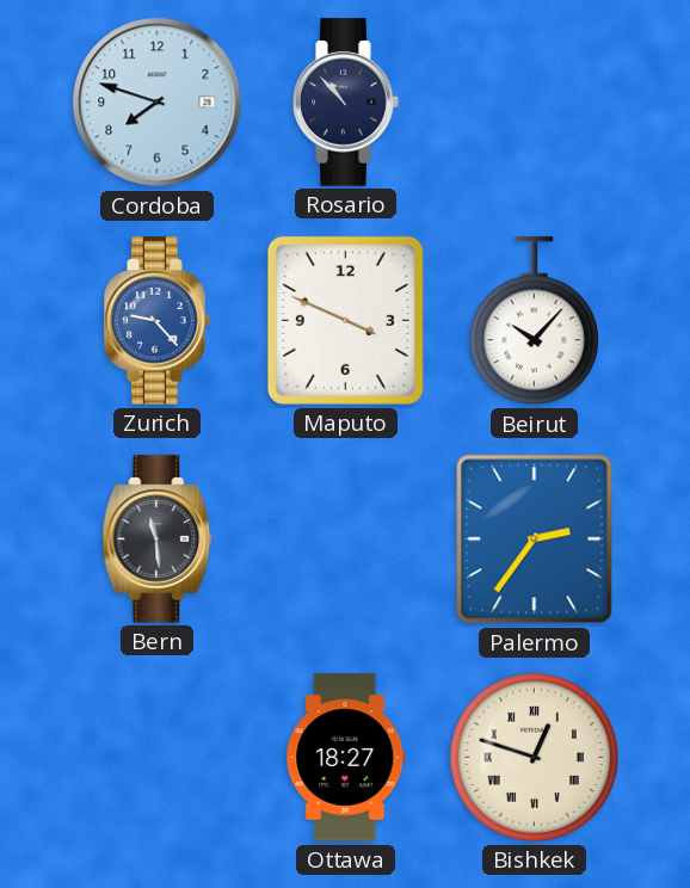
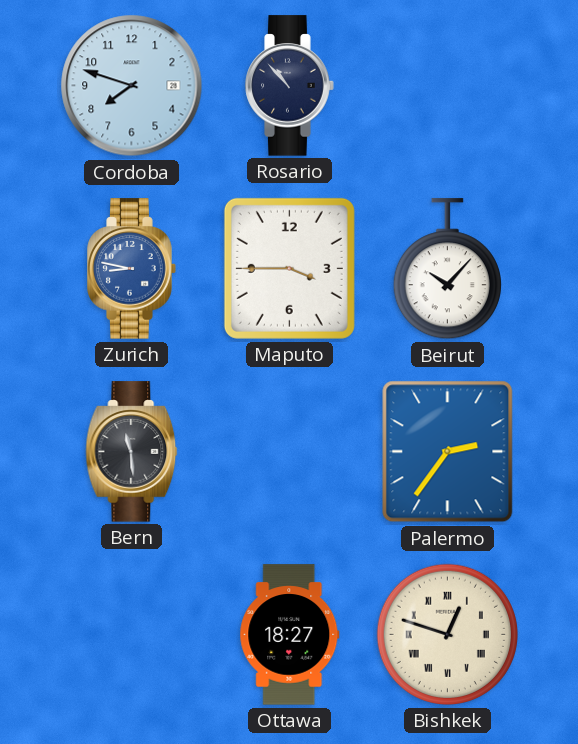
Zurich: 9:23 -> 8:47
Maputo: 3:49 -> 3:45
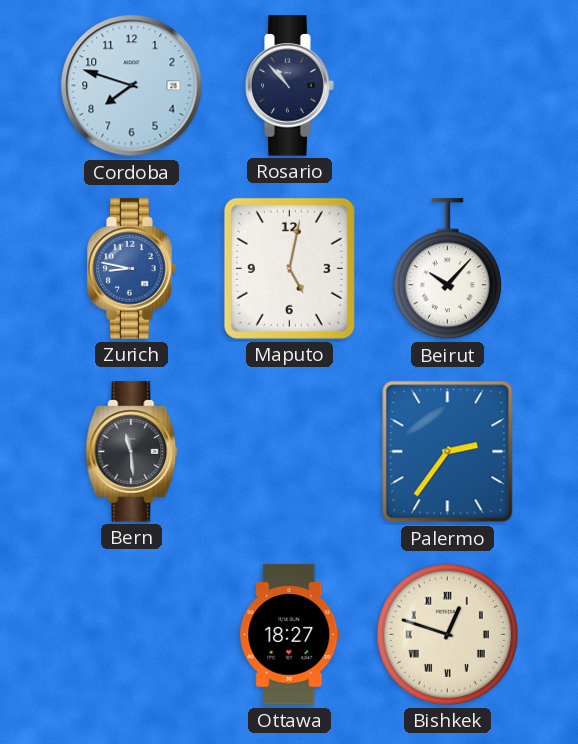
Maputo: 3:45 -> 5:02
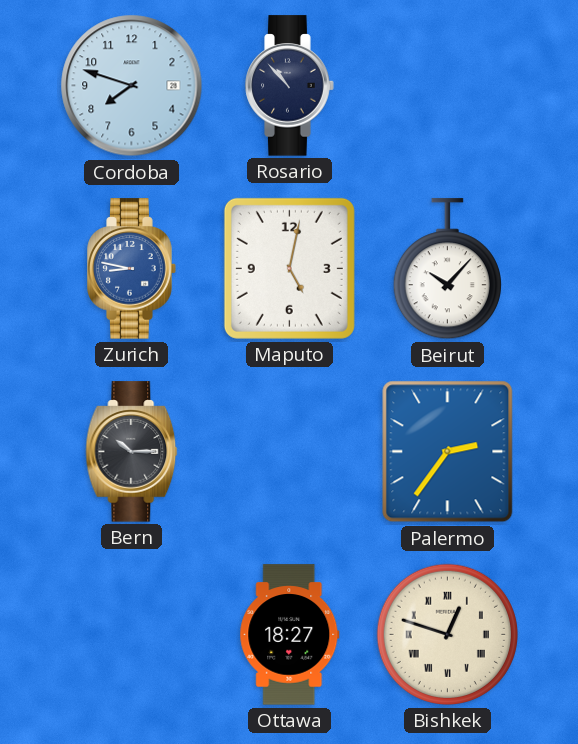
Bern: 11:29 -> 10:15
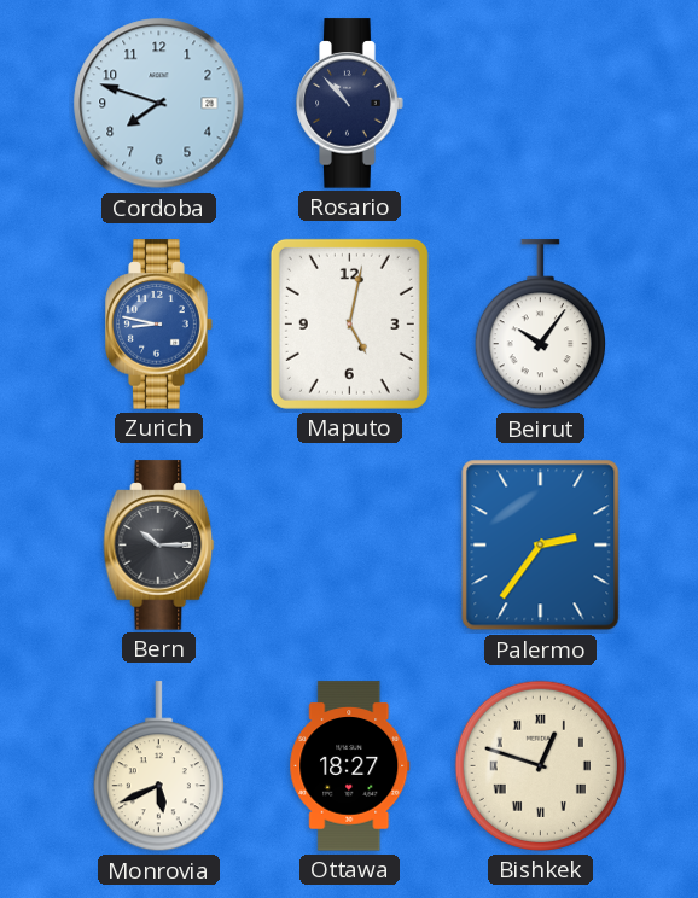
Beirut: 10:07 -> 10:06
Monrovia: none -> 5:41
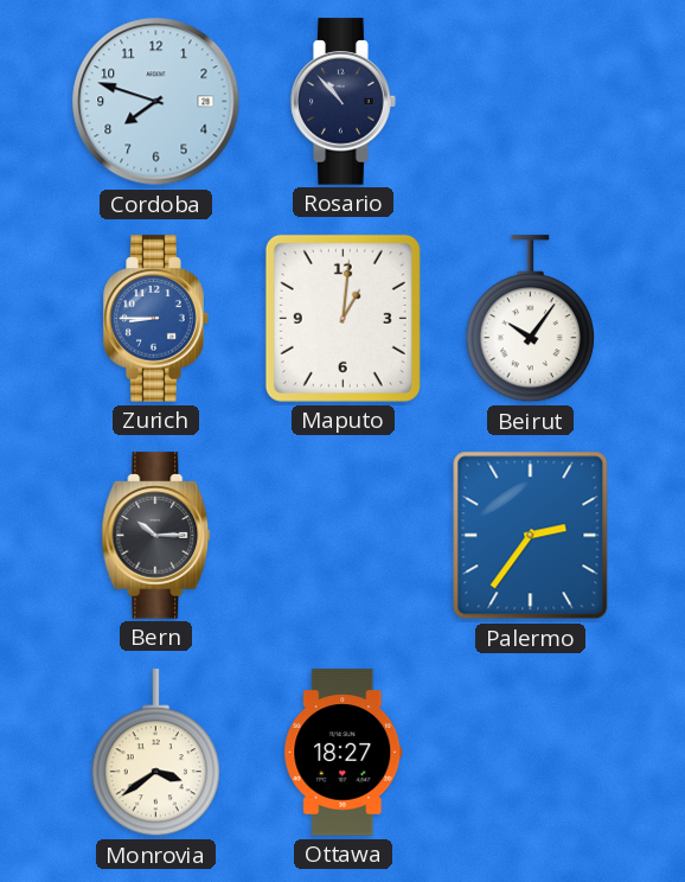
Zurich: 8:47 -> 8:45
Maputo: 5:02 -> 1:01
Monrovia: 5:41 -> 3:39
Bishkek: 12:48 -> none
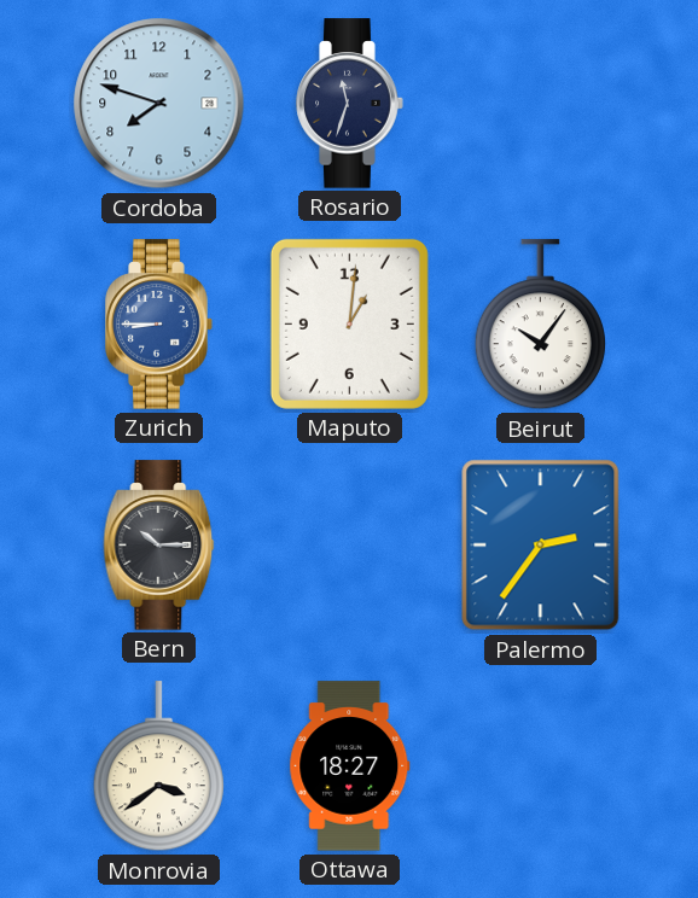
Rosario: 10:53 -> 11:33
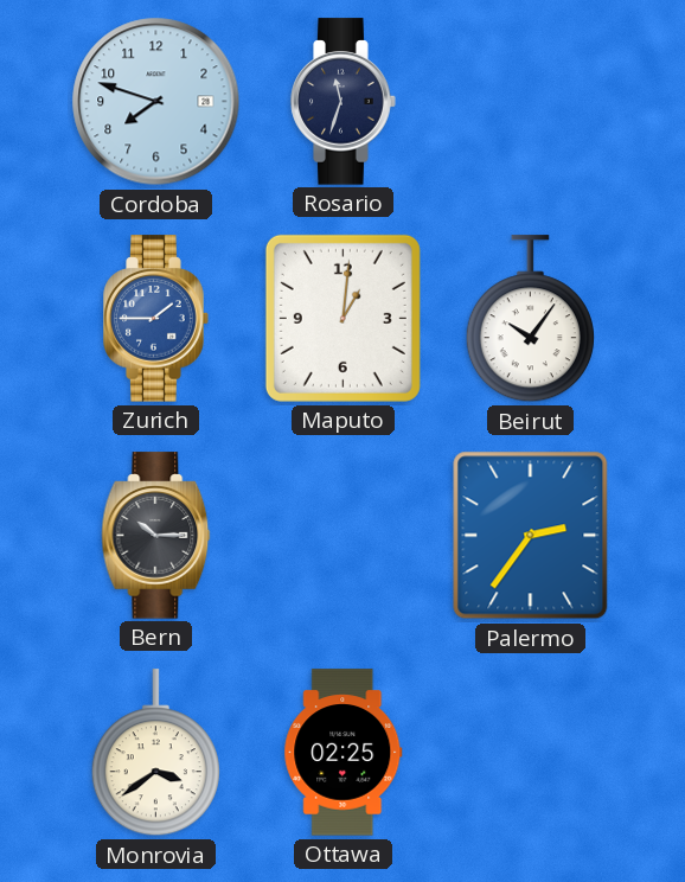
Zurich: 8:45 -> 1:45
Ottawa: 18:27 -> 02:25
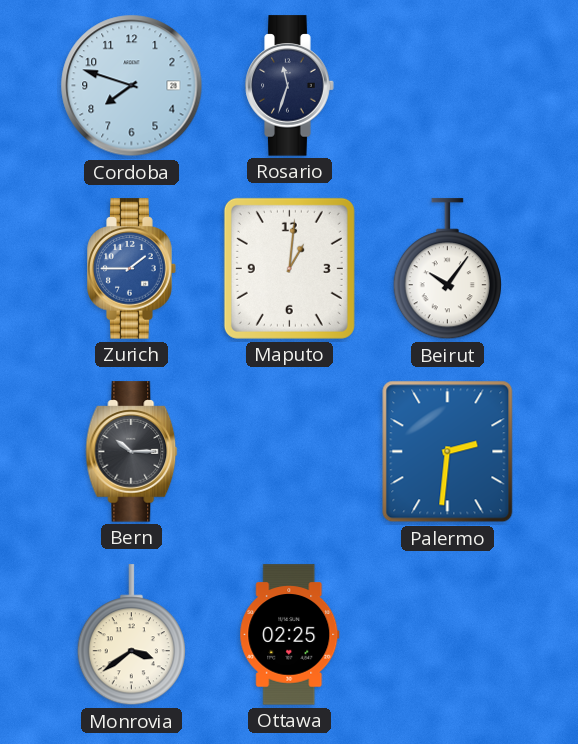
Palermo: 2:36 -> 2:31
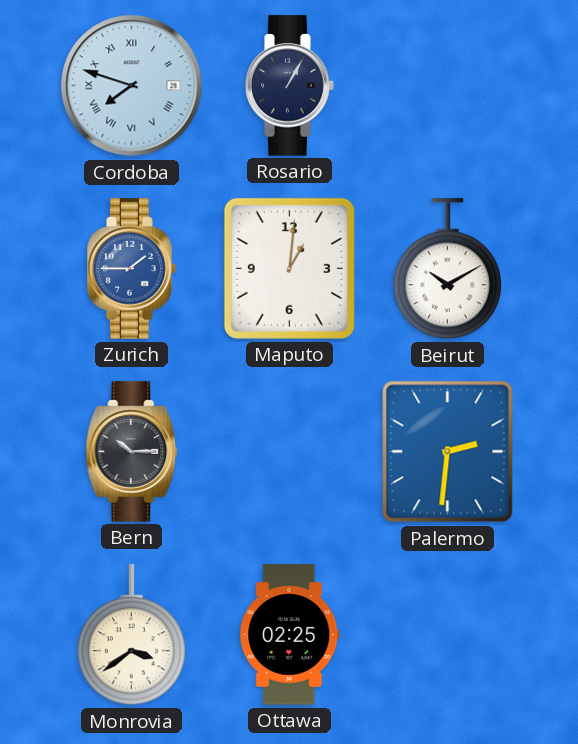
Cordoba numerals: Arabic -> Roman
Rosario: 11:33 -> 1:05
Beirut: 10:06 -> 10:10
